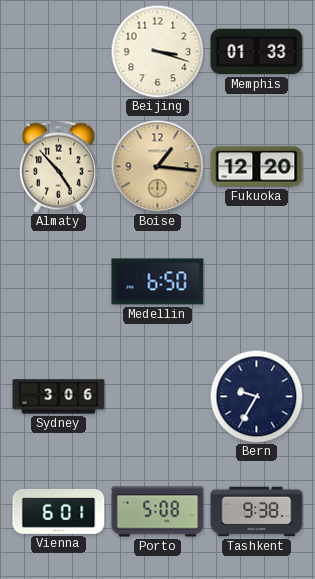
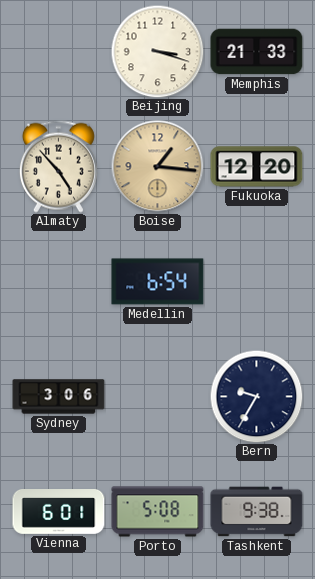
Memphis: 01:33 -> 21:33
Medellin: 6:50 -> 6:54
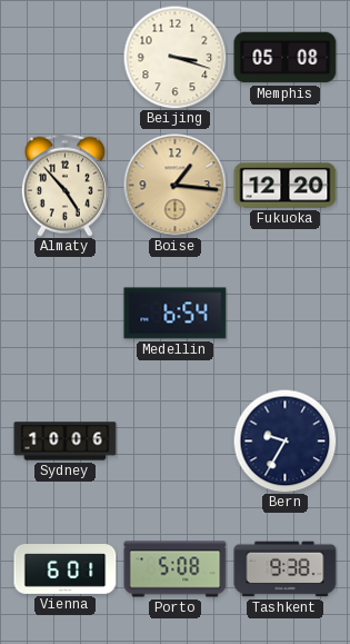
Memphis: 21:33 -> 05:08
Sydney: 3:06 -> 10:06
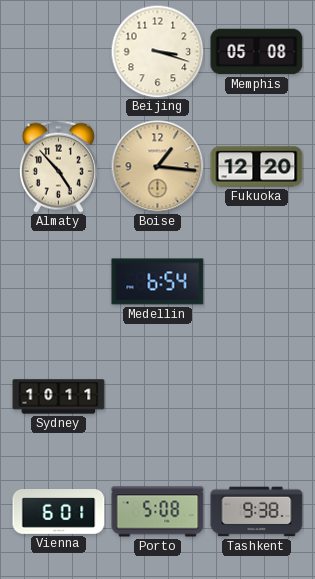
Sydney: 10:06 -> 10:11
Bern: 9:35 -> none
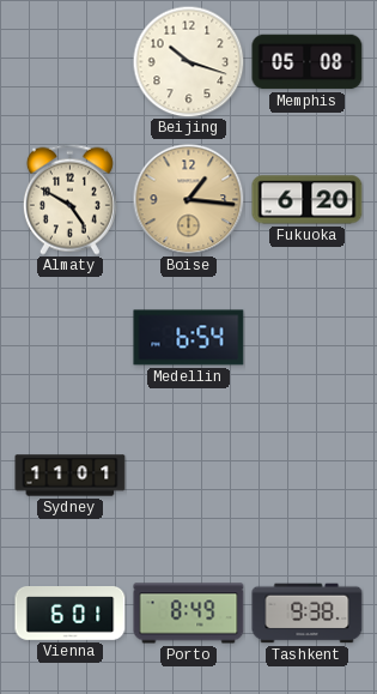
Beijing: 3:18 -> 10:18
Almaty: 4:53 -> 4:50
Fukuoka: 12:20 -> 6:20
Sydney: 10:11 -> 11:01
Porto: 5:08 -> 8:49
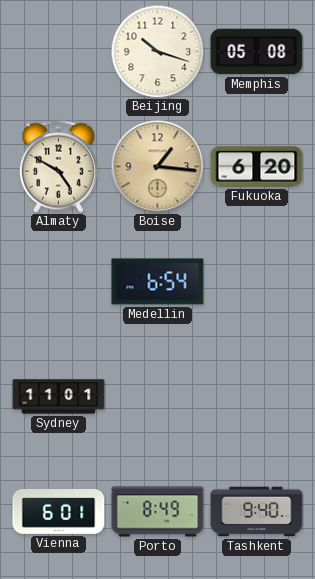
Tashkent: 9:38 -> 9:40
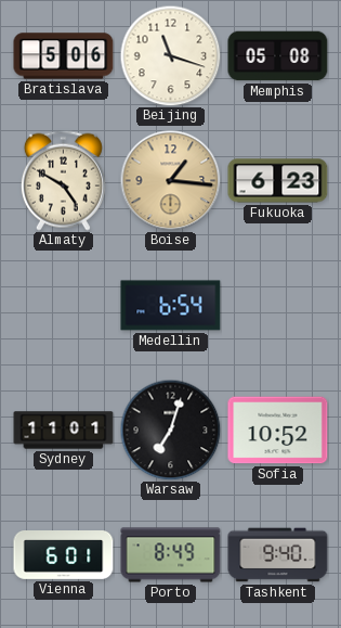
Bratislava: none -> 5:06
Beijing: 10:18 -> 11:18
Fukuoka: 6:20 -> 6:23
Warsaw: none -> 7:03
Sofia: none -> 10:52
